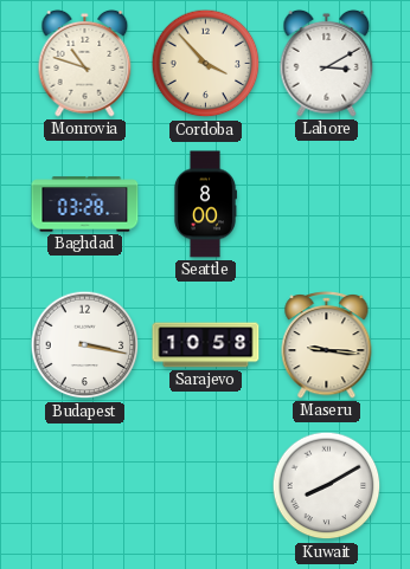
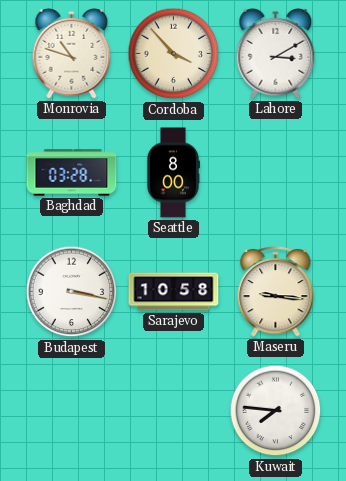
Kuwait: 8:10 -> 7:46
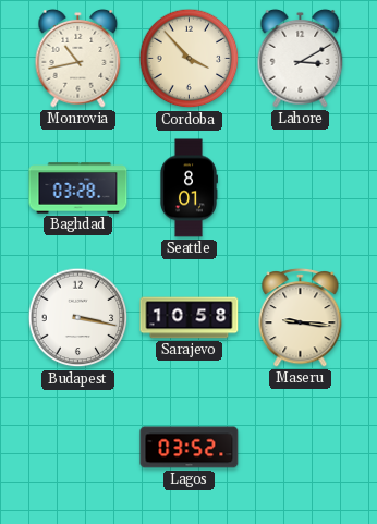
Monrovia: 10:48 -> 10:43
Seattle: 8:00 -> 8:01
Lagos: none -> 03:52
Kuwait: 7:46 -> none
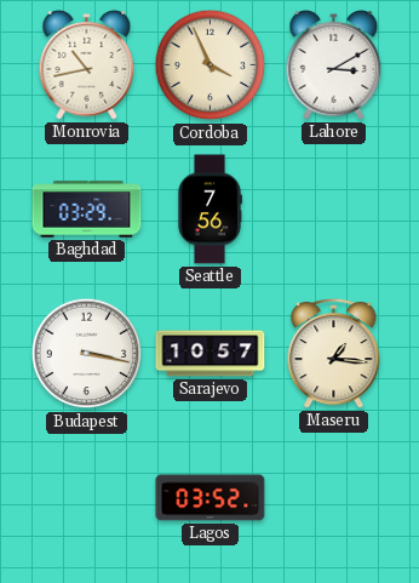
Cordoba: 3:53 -> 3:56
Baghdad: 03:28 -> 03:29
Seattle: 8:01 -> 7:56
Sarajevo: 10:58 -> 10:57
Maseru: 9:16 -> 1:16
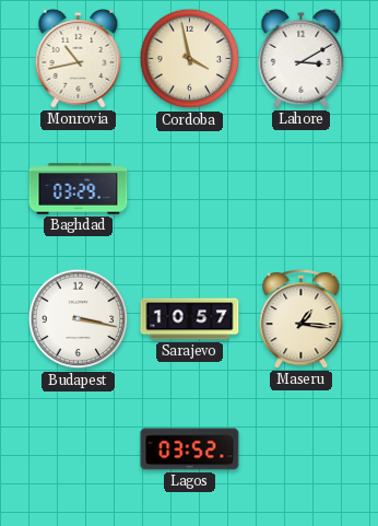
Cordoba: 3:56 -> 3:58
Seattle: 7:56 -> none
